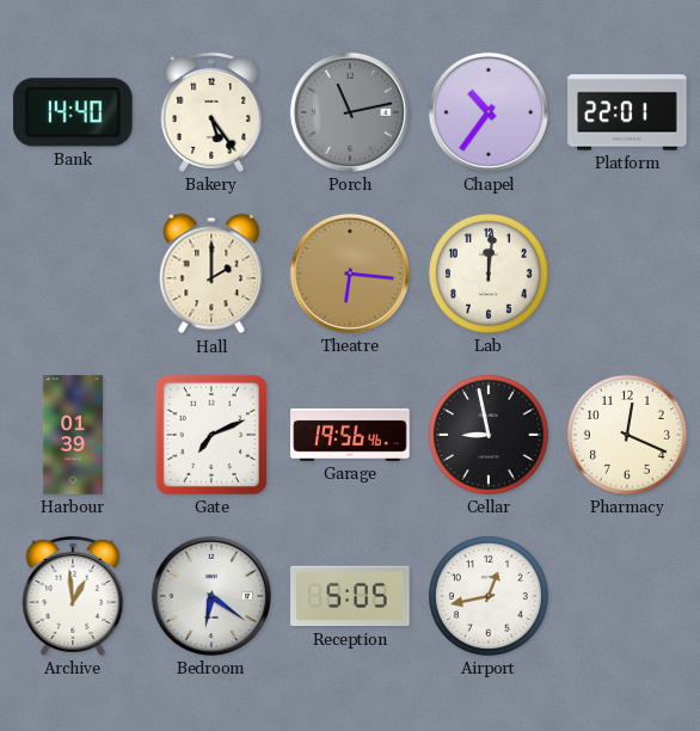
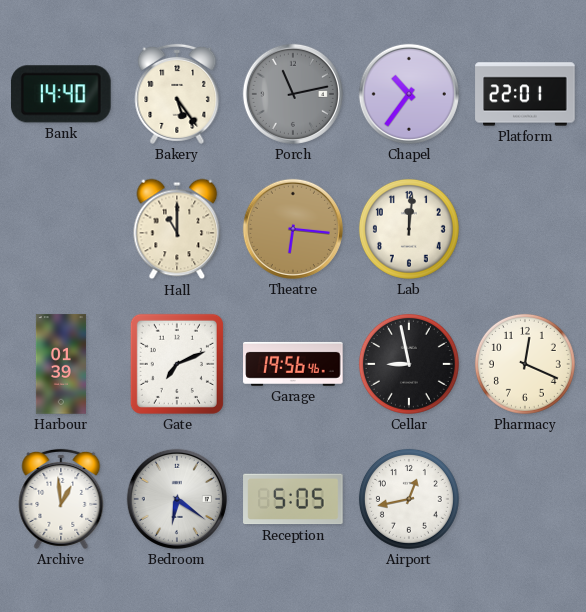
Hall: 2:00 -> 11:00
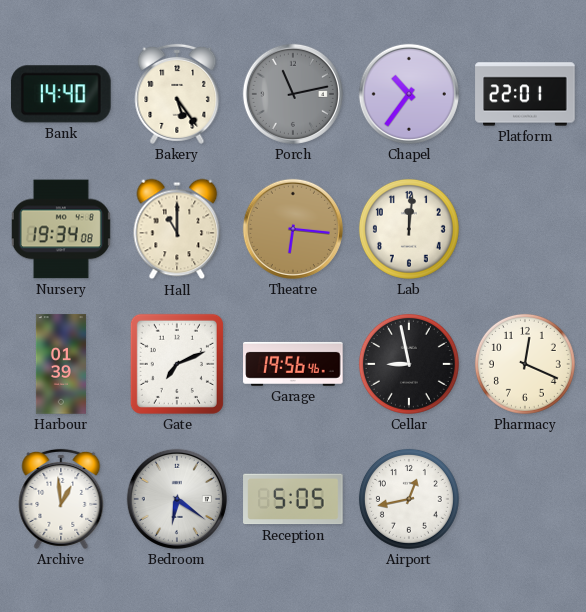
Nursery: none -> 19:34
